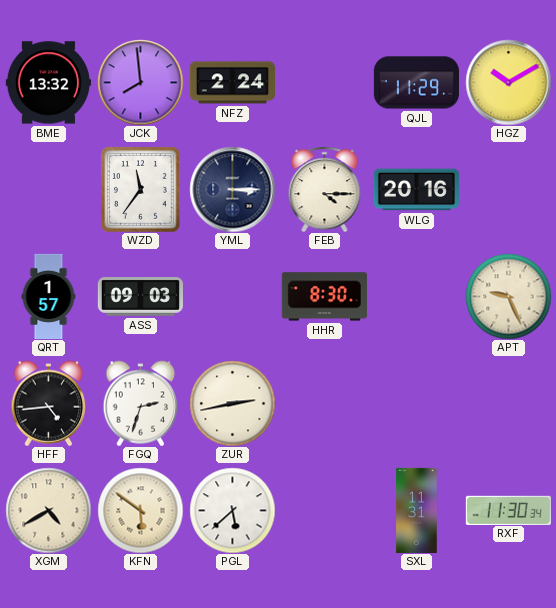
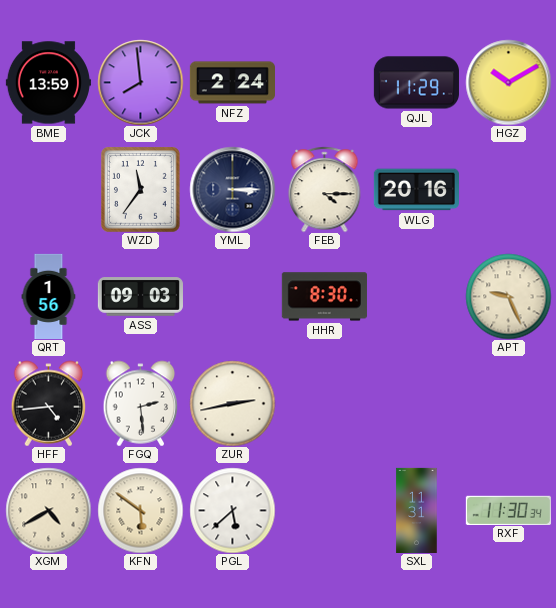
BME: 13:32 -> 13:59
QRT: 1:57 -> 1:56
FGQ: 2:33 -> 2:29
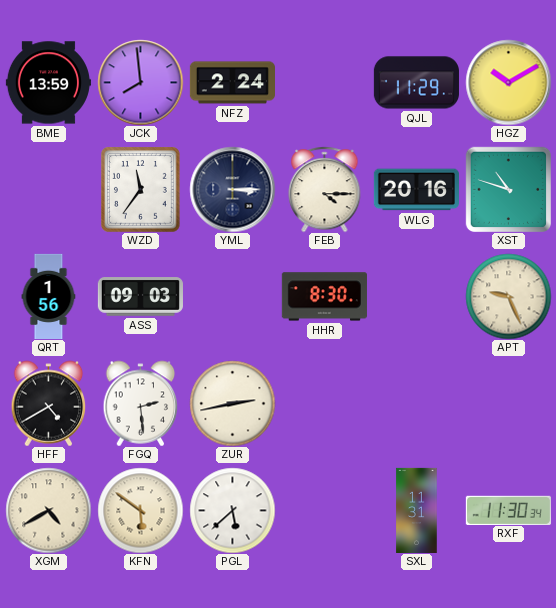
XST: none -> 10:48
HFF: 4:44 -> 4:40
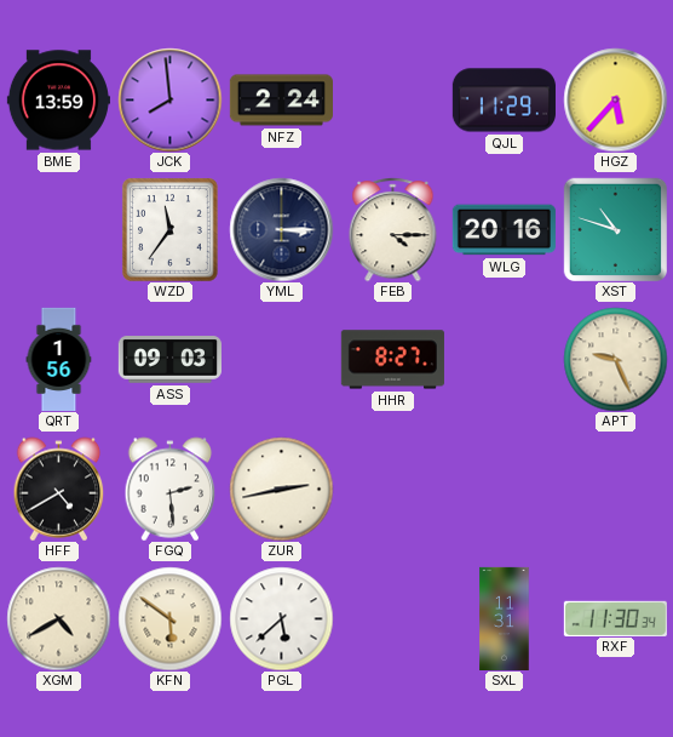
HGZ: 10:10 -> 5:37
HHR: 8:30 -> 8:27
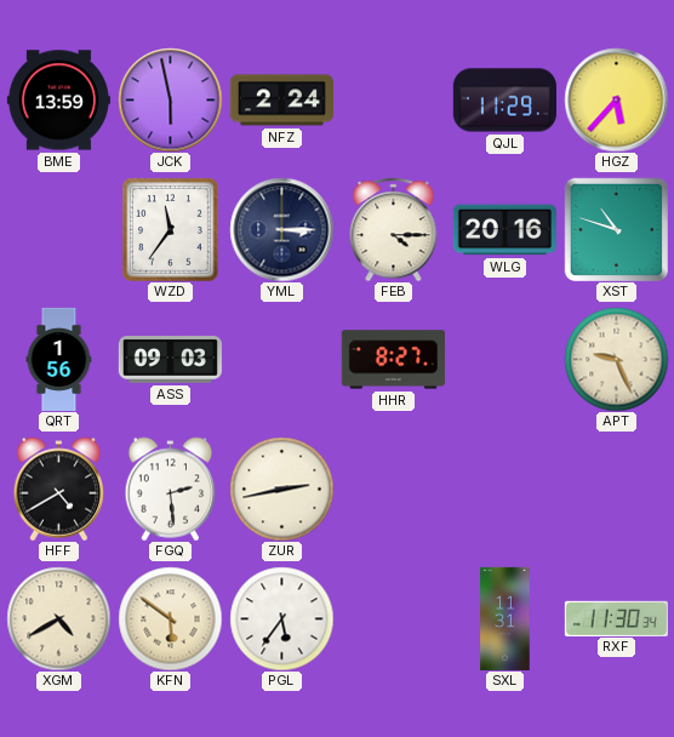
JCK: 7:59 -> 5:58
PGL: 5:38 -> 5:36
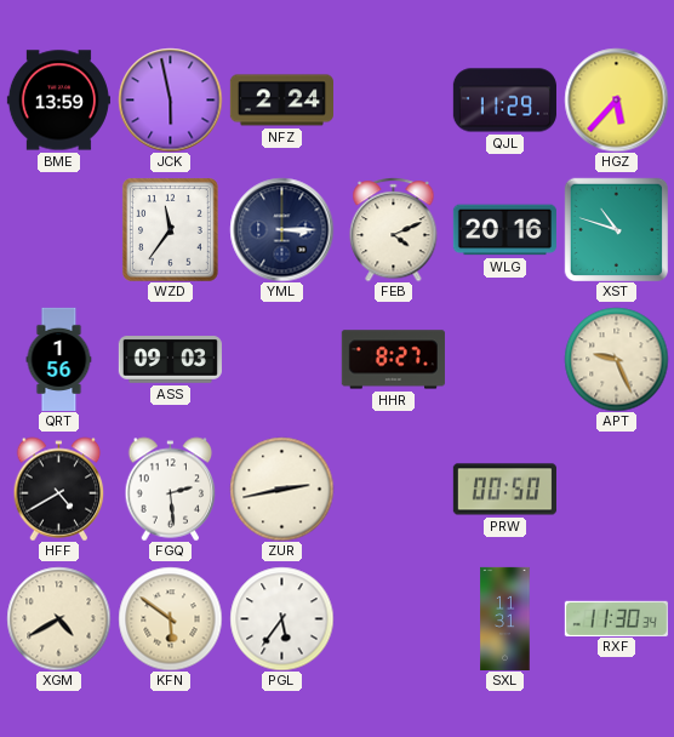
FEB: 4:15 -> 4:11
PRW: none -> 00:50
